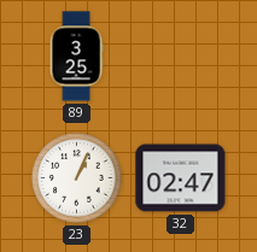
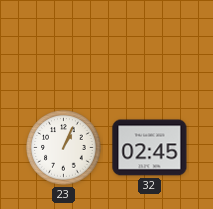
89: 3:25 -> none
32: 02:47 -> 02:45
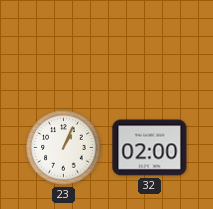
32: 02:45 -> 02:00
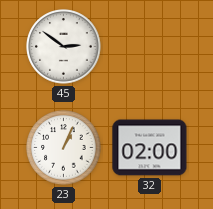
45: none -> 2:51
